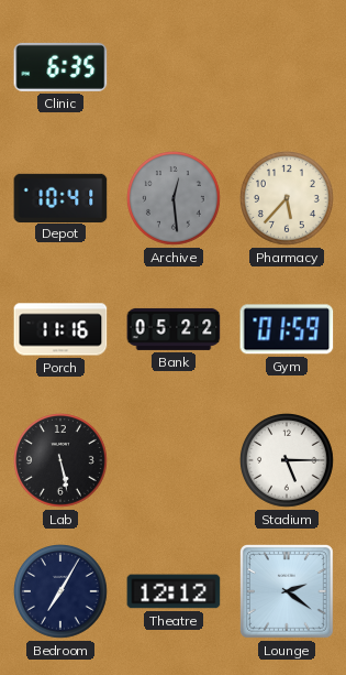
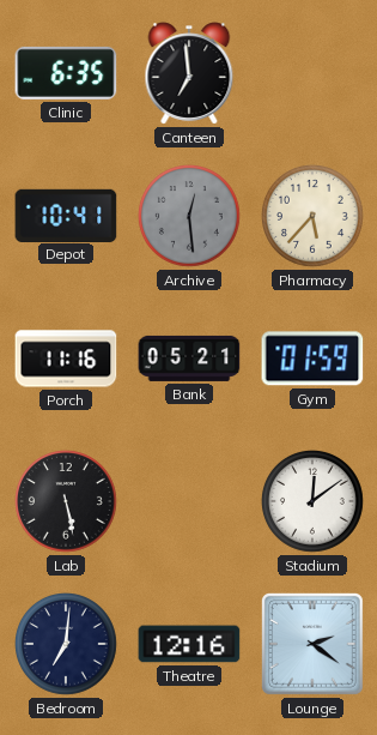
Canteen: none -> 6:59
Bank: 05:22 -> 05:21
Stadium: 5:15 -> 12:09
Bedroom: 7:05 -> 7:01
Theatre: 12:12 -> 12:16
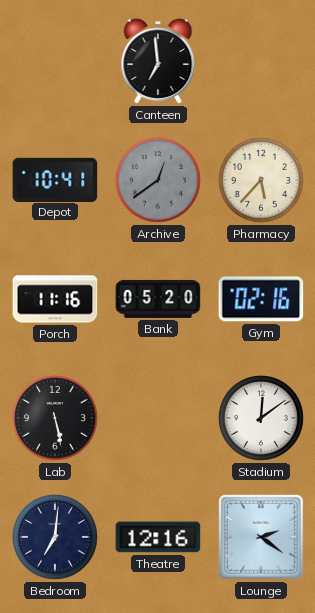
Clinic: 6:35 -> none
Archive: 12:29 -> 12:39
Bank: 05:21 -> 05:20
Gym: 01:59 -> 02:16
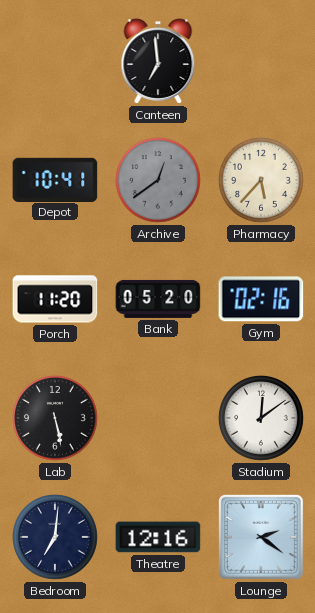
Porch: 11:16 -> 11:20
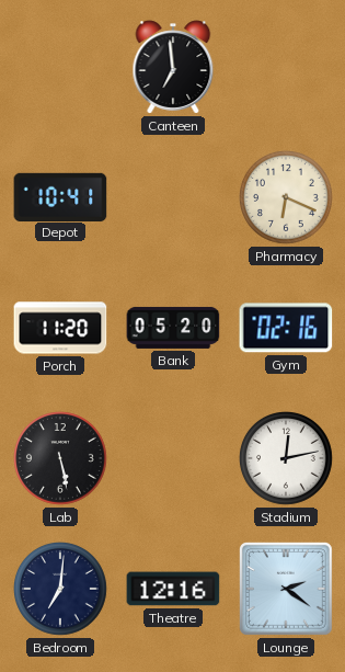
Archive: 12:39 -> none
Pharmacy: 5:37 -> 6:19
Stadium: 12:09 -> 12:13
